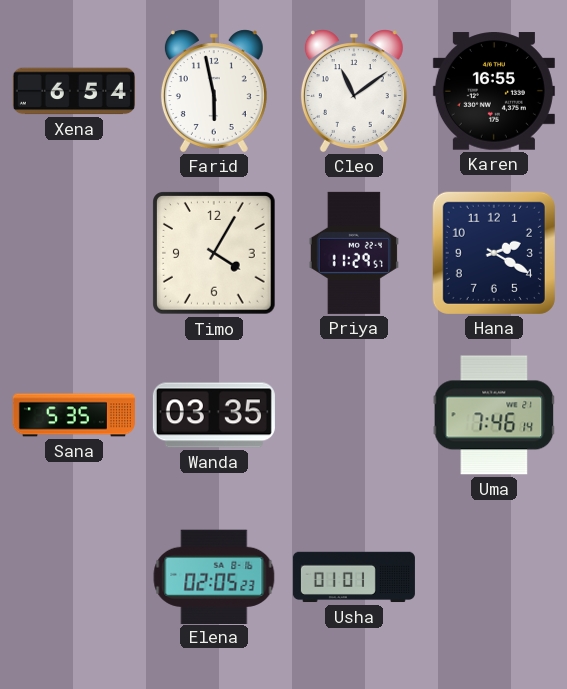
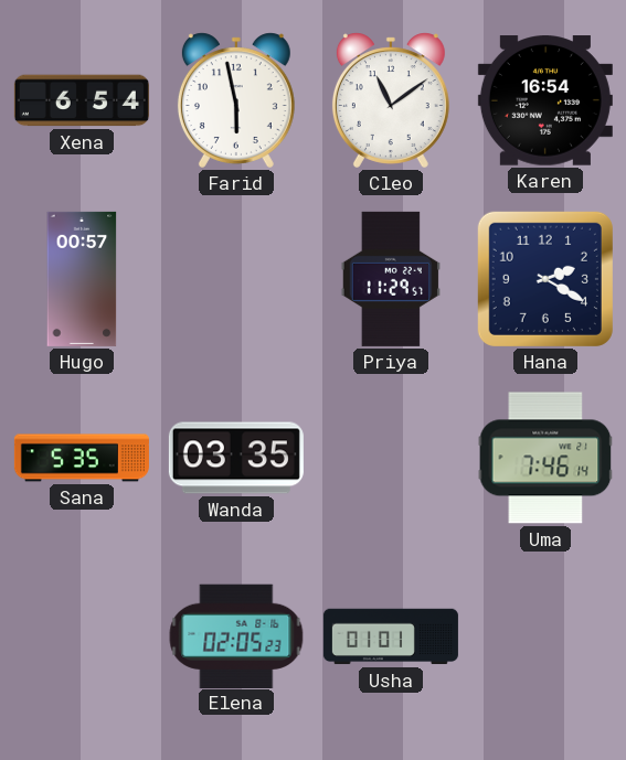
Karen: 16:55 -> 16:54
Hugo: none -> 00:57
Timo: 4:05 -> none
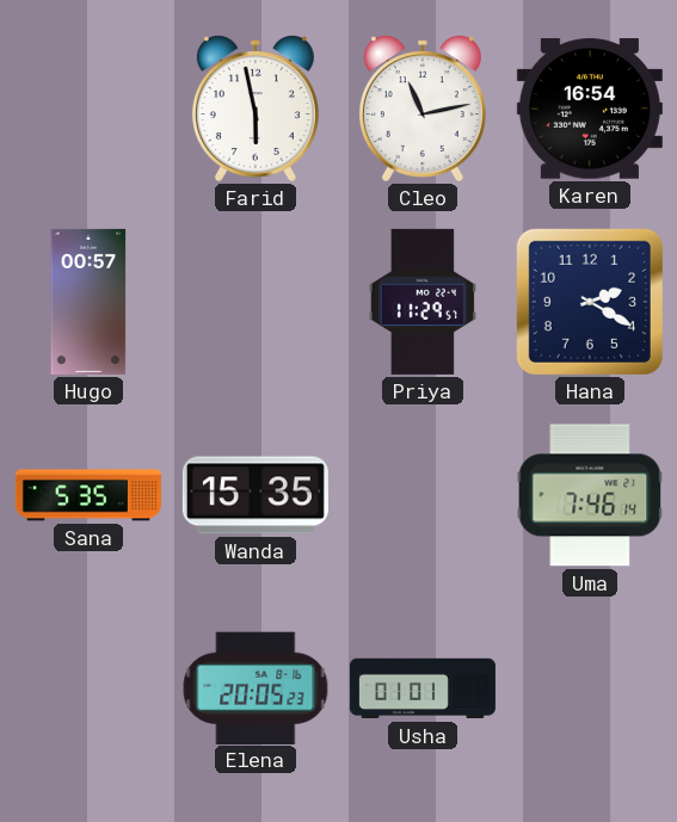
Xena: 6:54 -> none
Cleo: 11:09 -> 11:13
Wanda: 03:35 -> 15:35
Elena: 02:05 -> 20:05
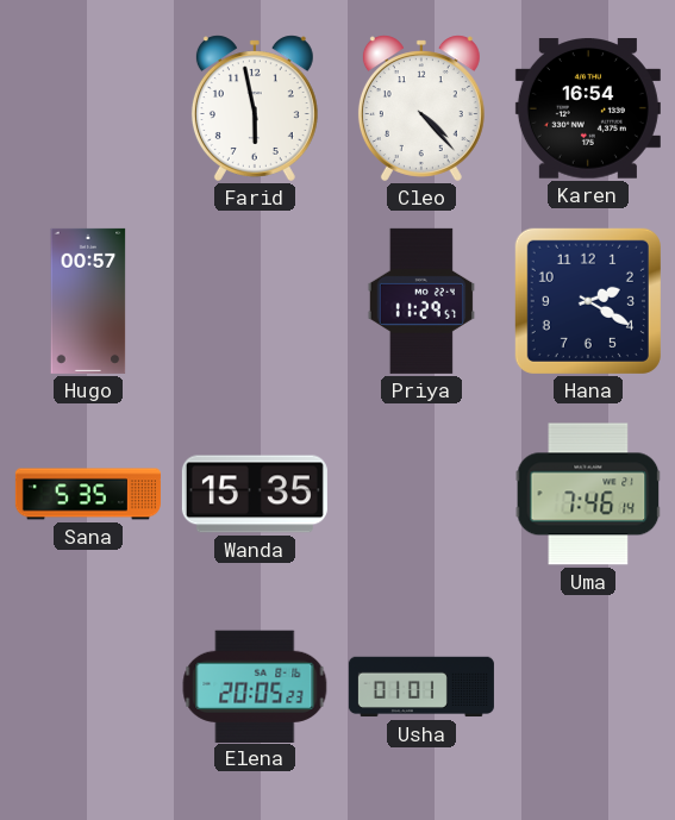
Cleo: 11:13 -> 4:23
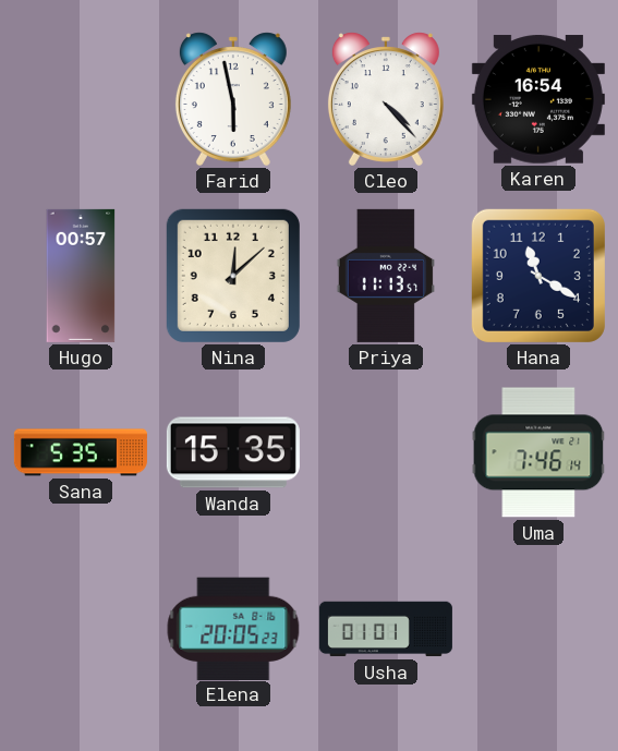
Nina: none -> 12:08
Priya: 11:29 -> 11:13
Hana: 2:20 -> 11:20
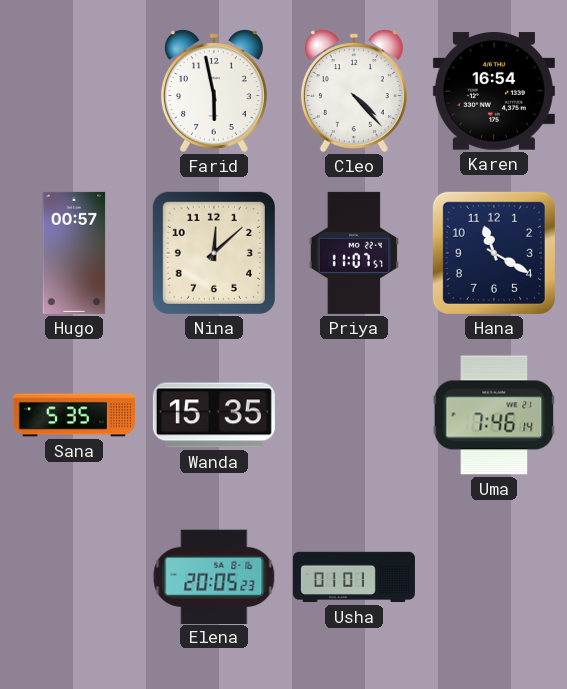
Priya: 11:13 -> 11:07
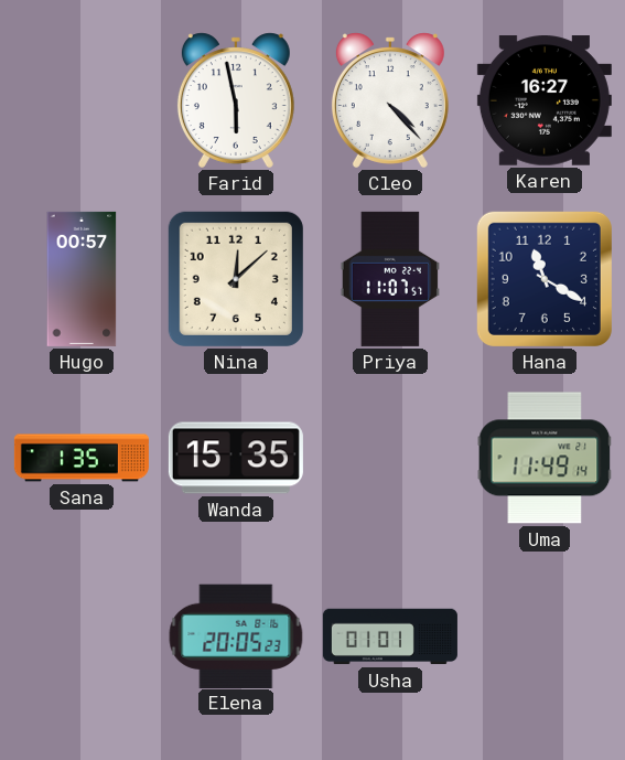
Karen: 16:54 -> 16:27
Sana: 5:35 -> 1:35
Uma: 7:46 -> 11:49
